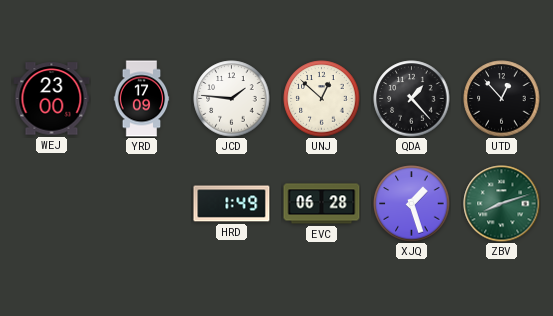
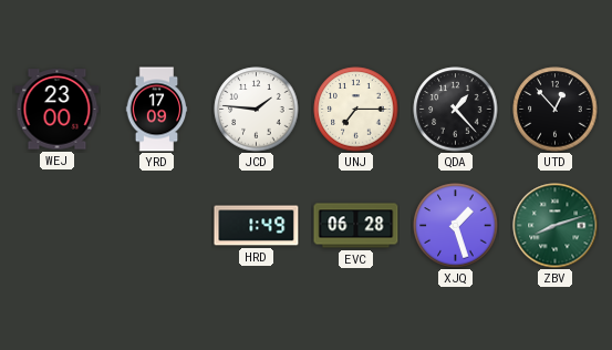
UNJ: 12:52 -> 7:15
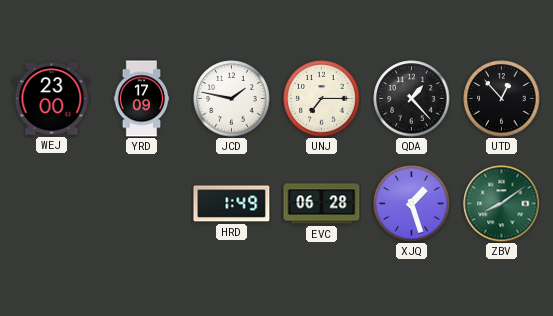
JCD: 1:46 -> 1:47
ZBV: 8:12 -> 8:09
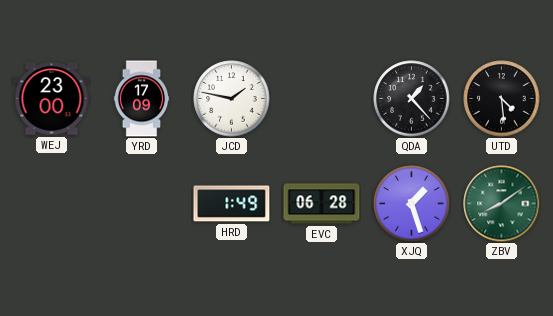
UNJ: 7:15 -> none
UTD: 12:53 -> 4:29
